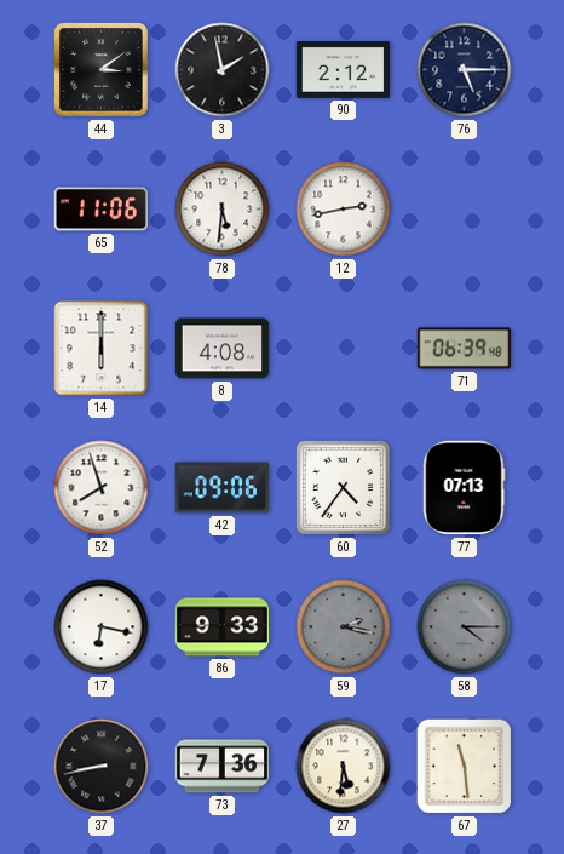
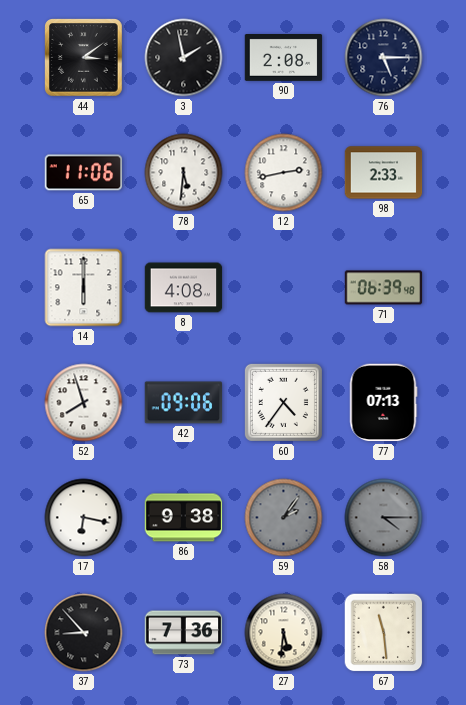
90: 2:12 -> 2:08
98: none -> 2:33
86: 9:33 -> 9:38
59: 2:17 -> 2:06
37: 8:43 -> 8:53
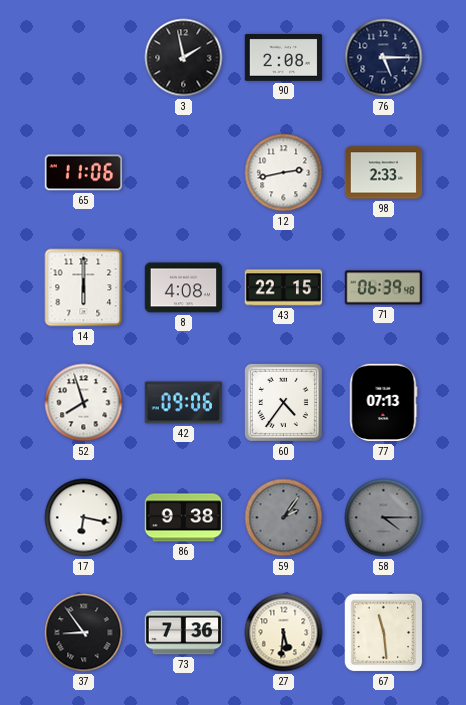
44: 3:09 -> none
78: 5:31 -> none
43: none -> 22:15
37: 8:53 -> 8:54
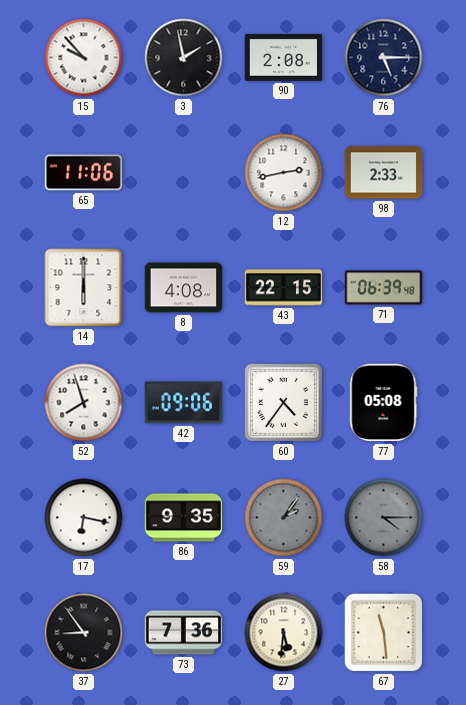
15: none -> 9:53
77: 07:13 -> 05:08
86: 9:38 -> 9:35
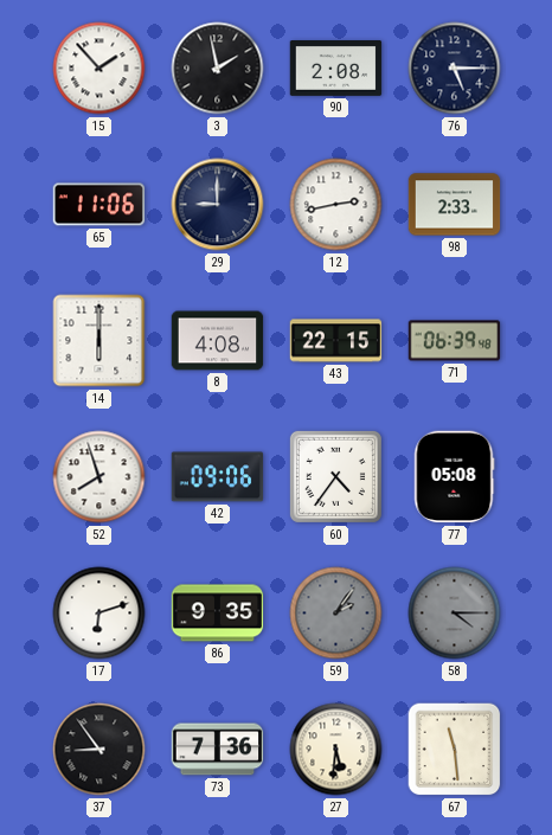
15: 9:53 -> 1:53
29: none -> 9:00
17: 6:17 -> 6:12
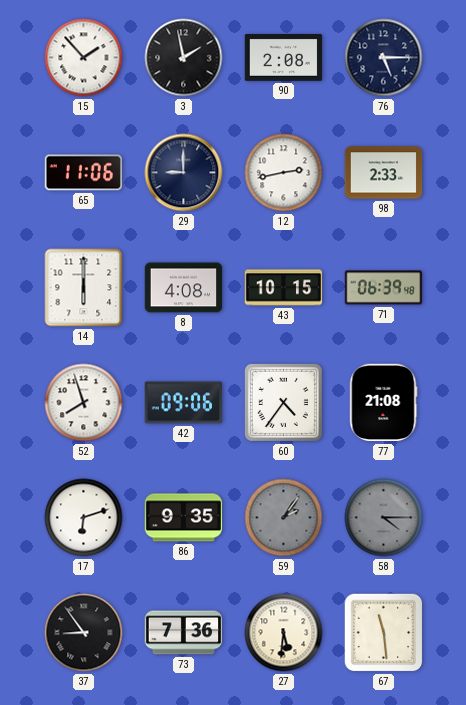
43: 22:15 -> 10:15
77: 05:08 -> 21:08
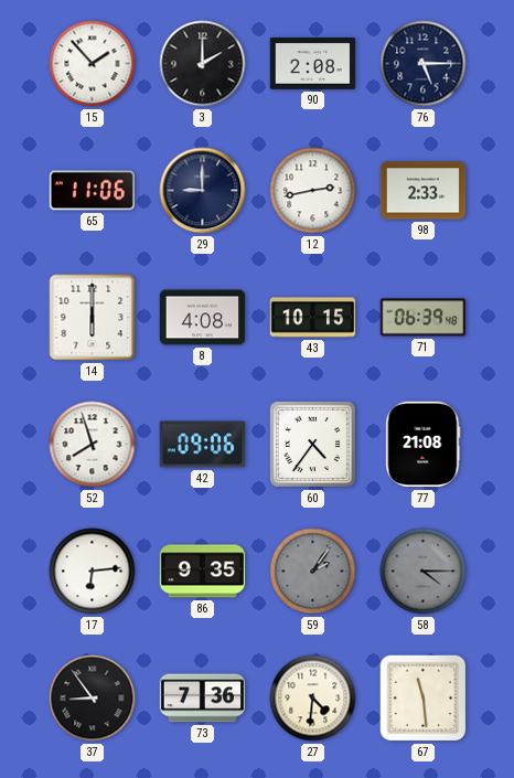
3: 1:58 -> 2:00
17: 6:12 -> 6:14
27: 5:31 -> 4:31
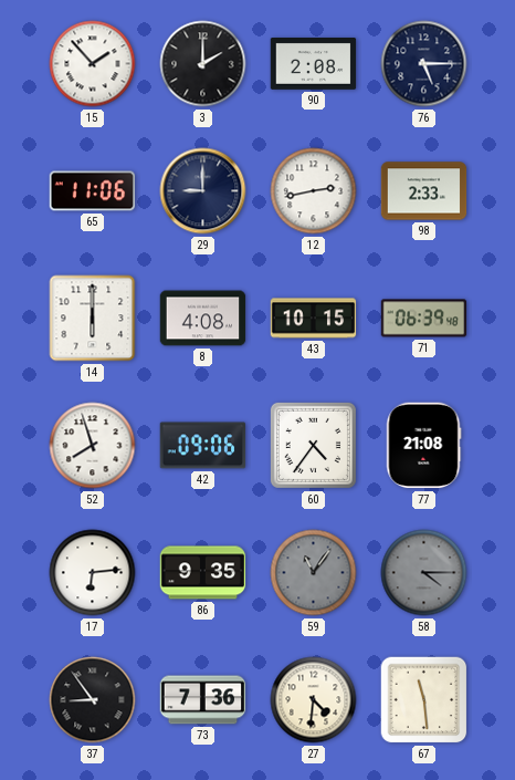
59: 2:06 -> 11:06
